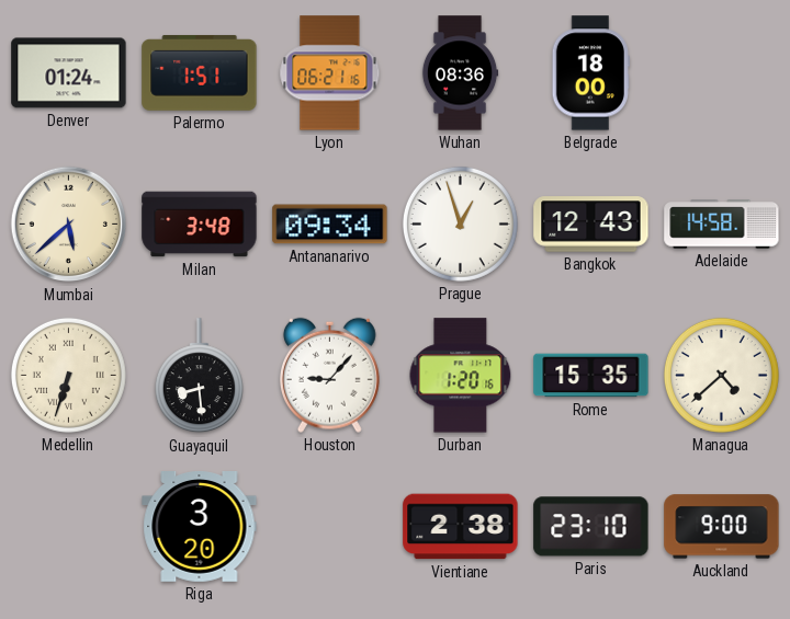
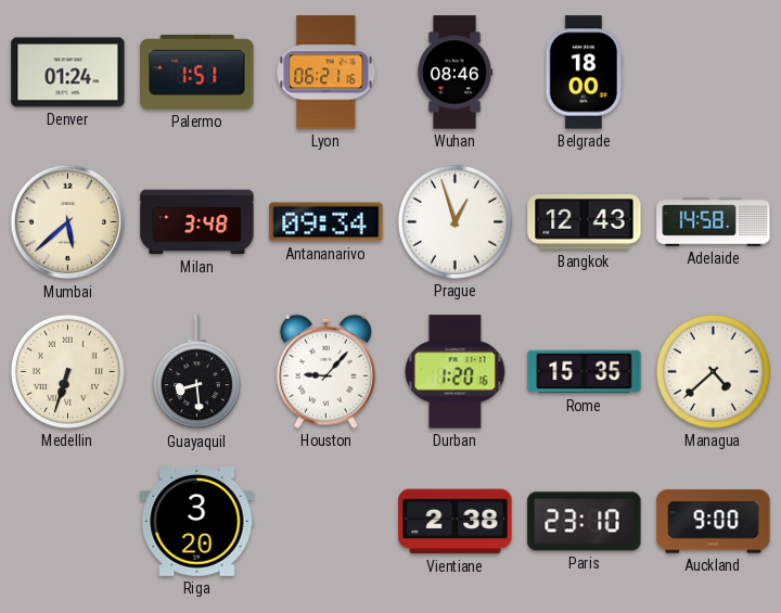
Wuhan: 08:36 -> 08:46
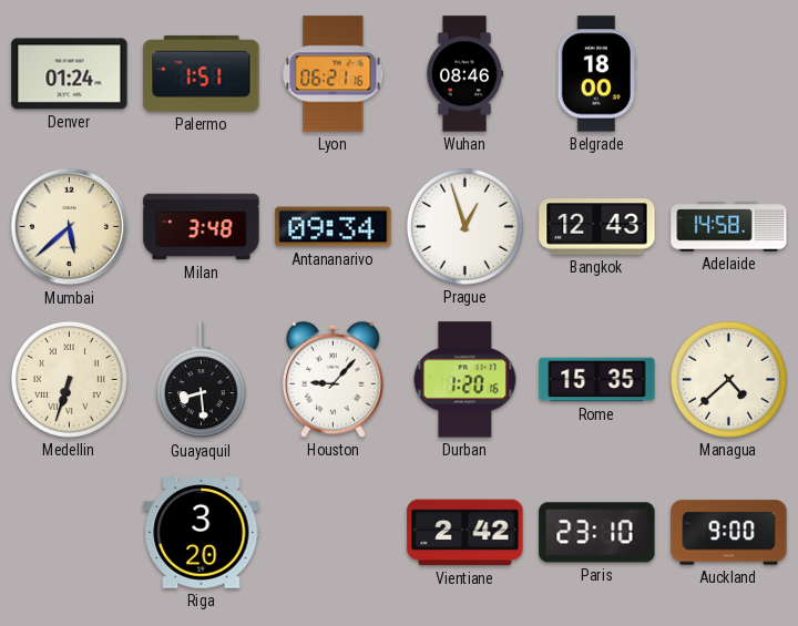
Vientiane: 2:38 -> 2:42
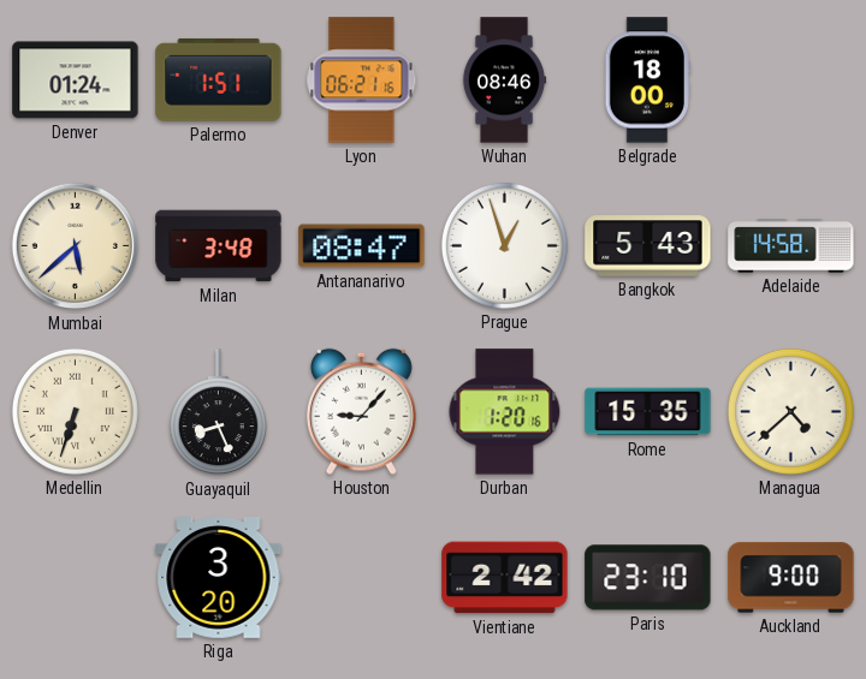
Antananarivo: 09:34 -> 08:47
Bangkok: 12:43 -> 5:43
Guayaquil: 8:29 -> 8:26
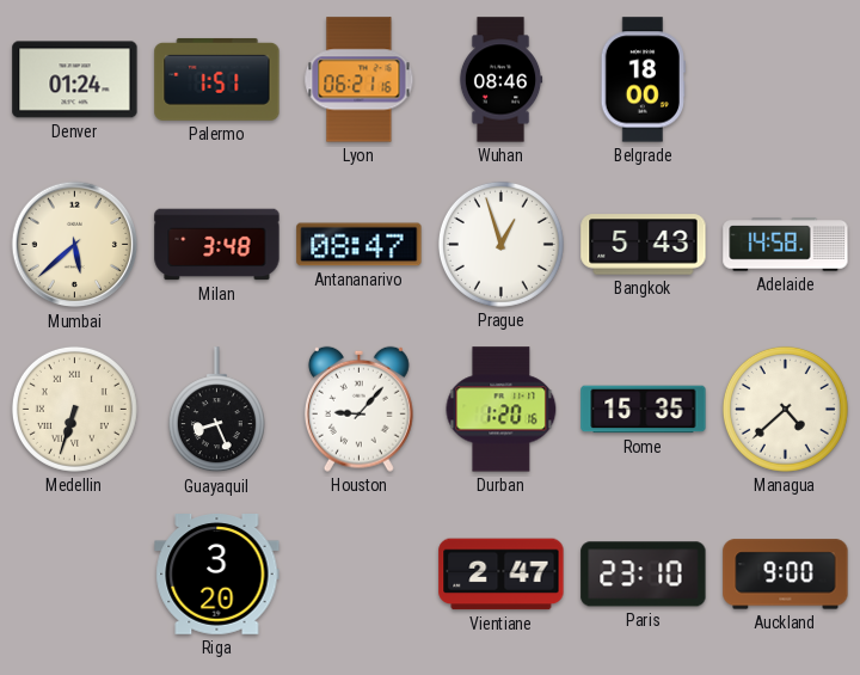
Vientiane: 2:42 -> 2:47
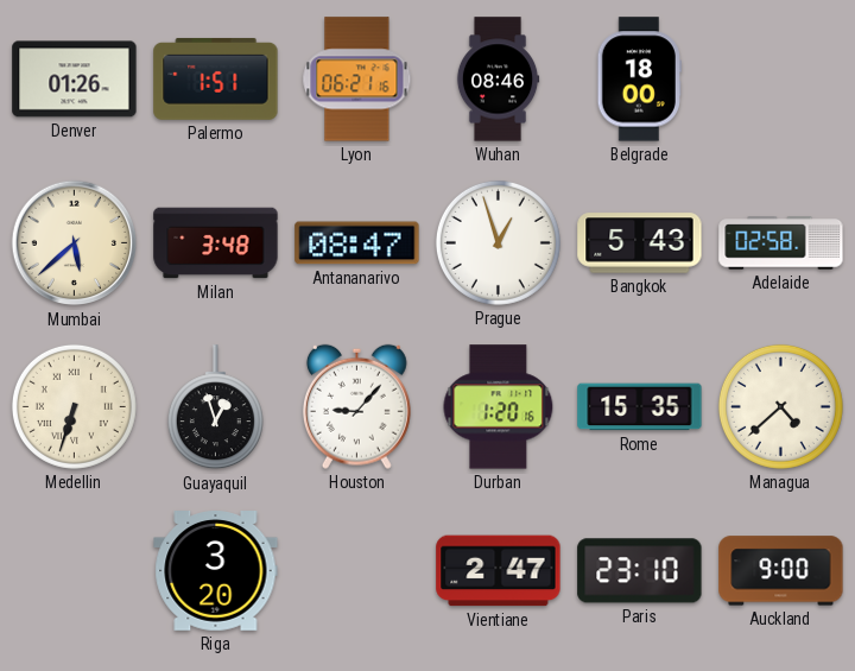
Denver: 01:24 -> 01:26
Adelaide: 14:58 -> 02:58
Guayaquil: 8:26 -> 12:57
